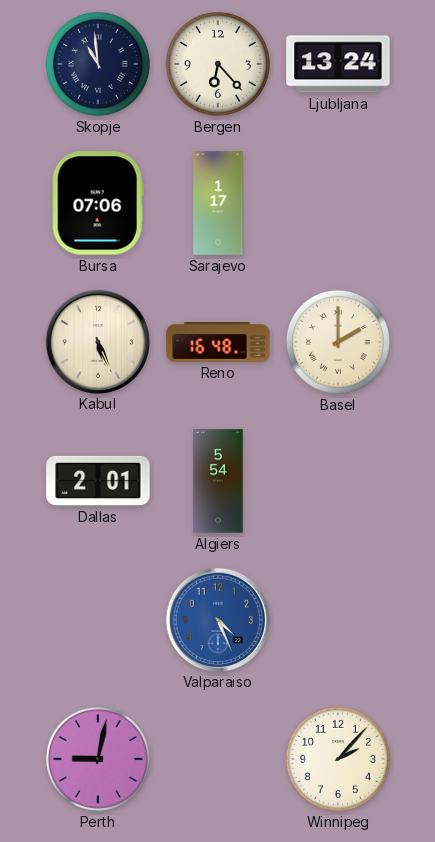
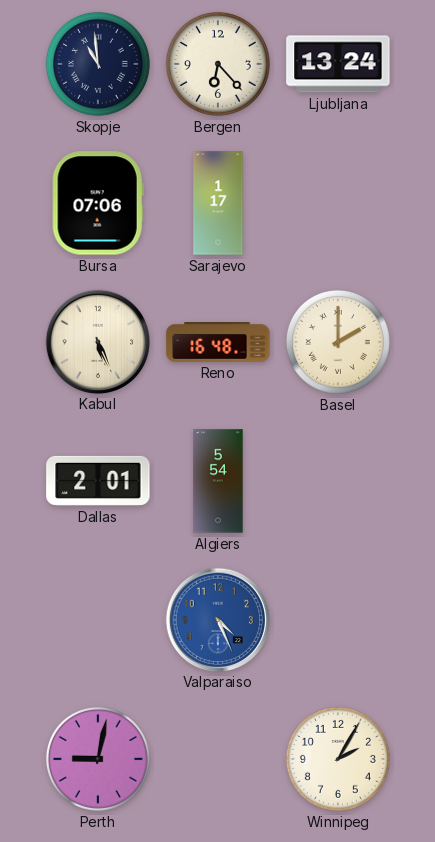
Winnipeg: 2:07 -> 2:05
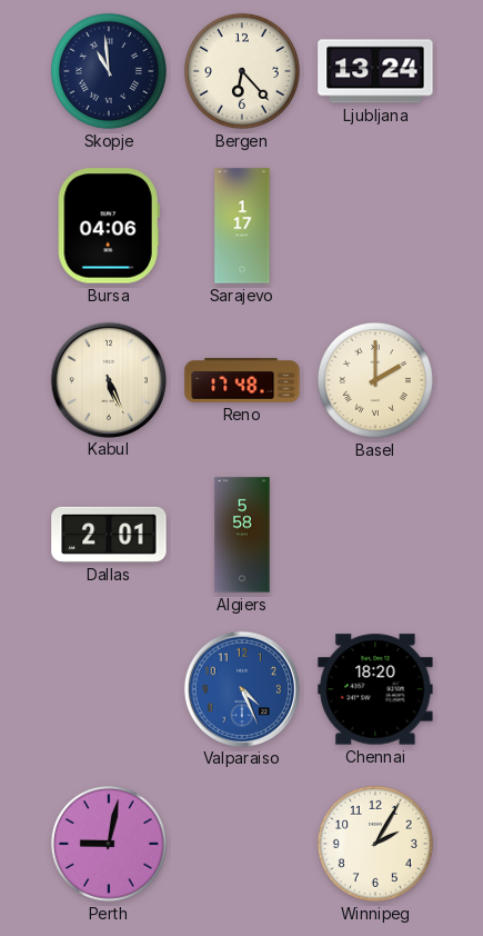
Bursa: 07:06 -> 04:06
Reno: 16:48 -> 17:48
Algiers: 5:54 -> 5:58
Chennai: none -> 18:20
